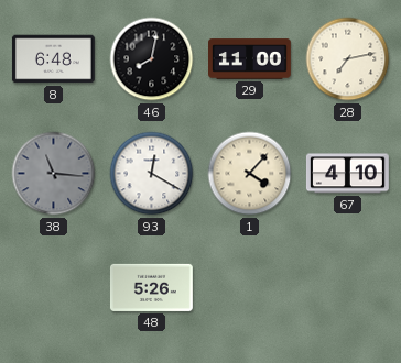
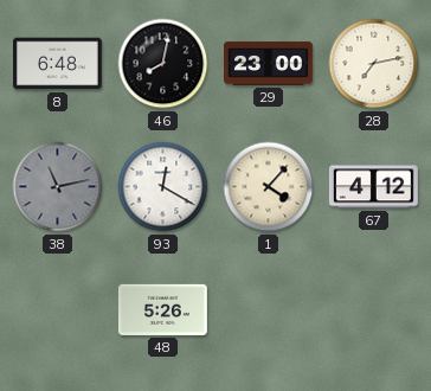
29: 11:00 -> 23:00
38: 11:16 -> 11:13
67: 4:10 -> 4:12
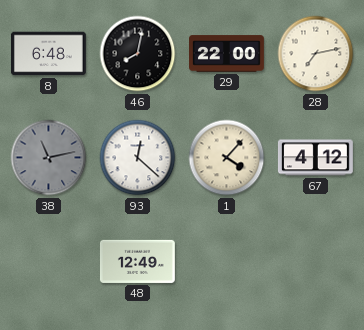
29: 23:00 -> 22:00
93: 12:20 -> 12:22
48: 5:26 -> 12:49
